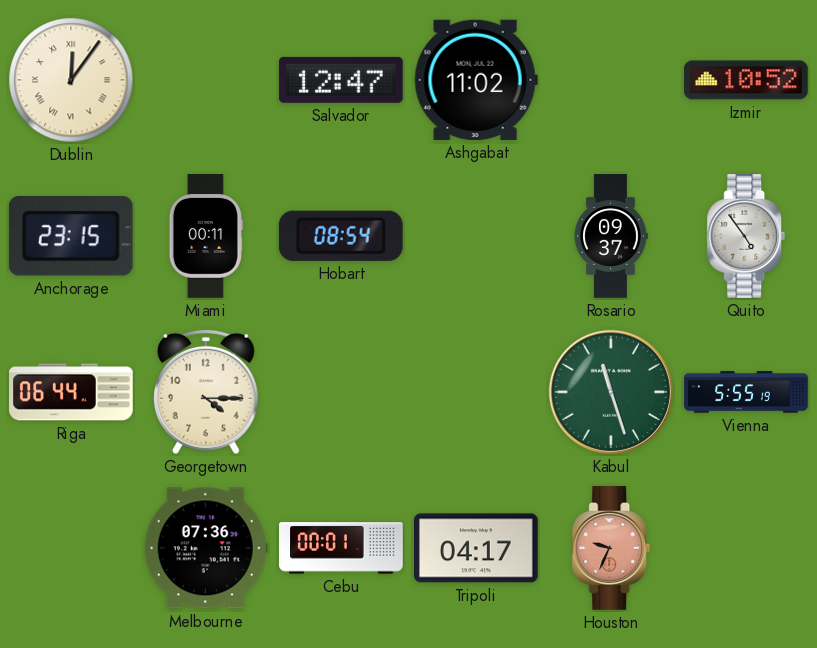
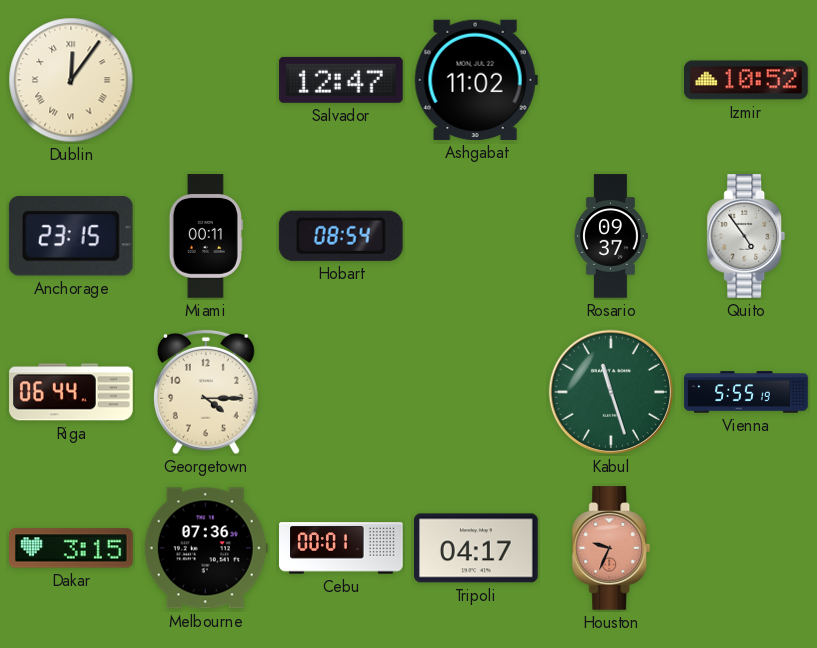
Dakar: none -> 3:15
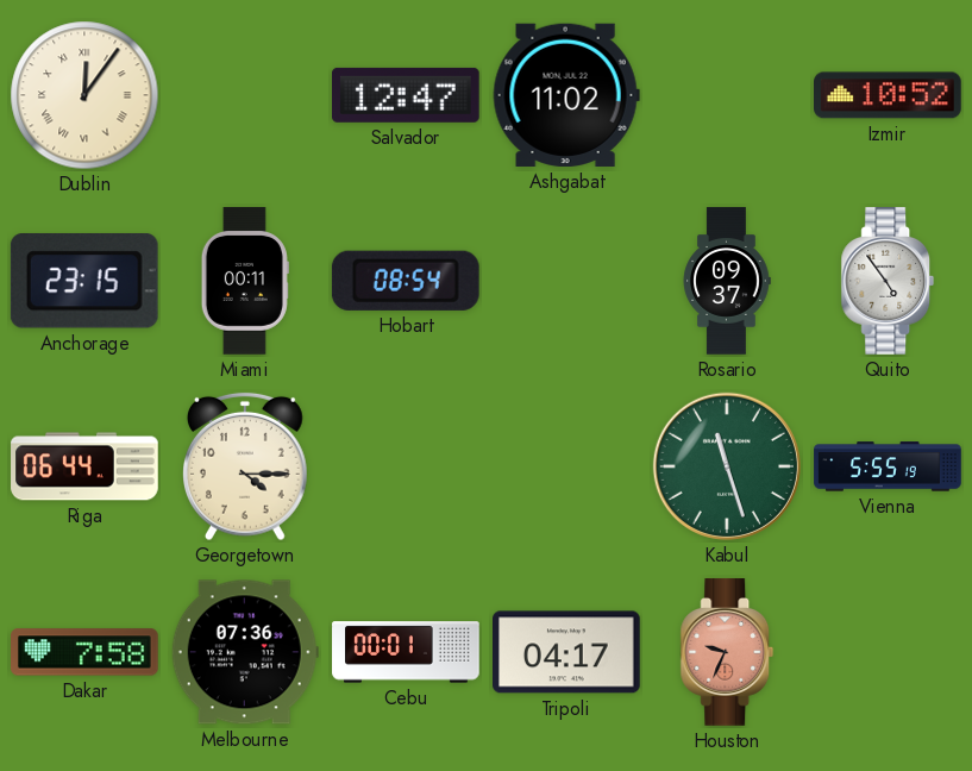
Dakar: 3:15 -> 7:58
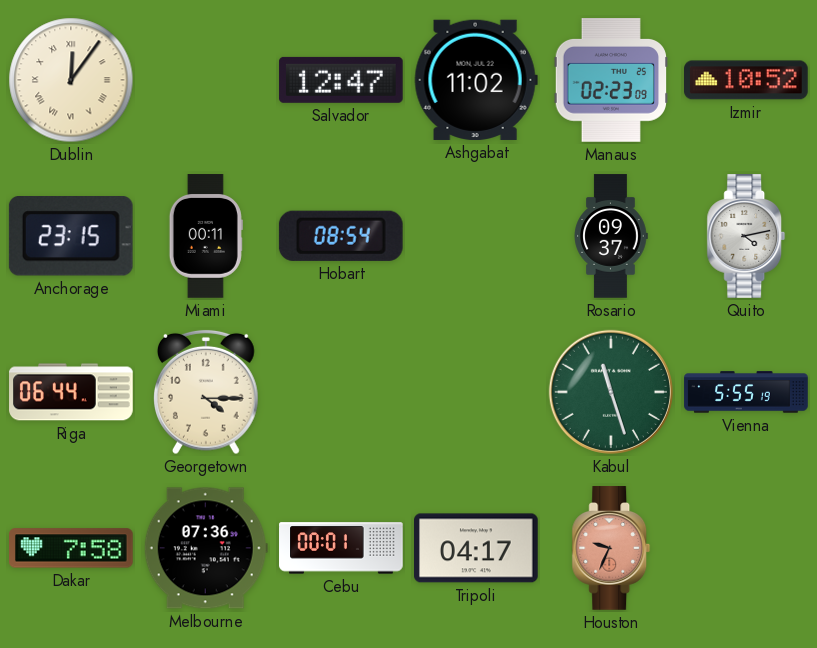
Manaus: none -> 02:23
Quito: 4:54 -> 4:13
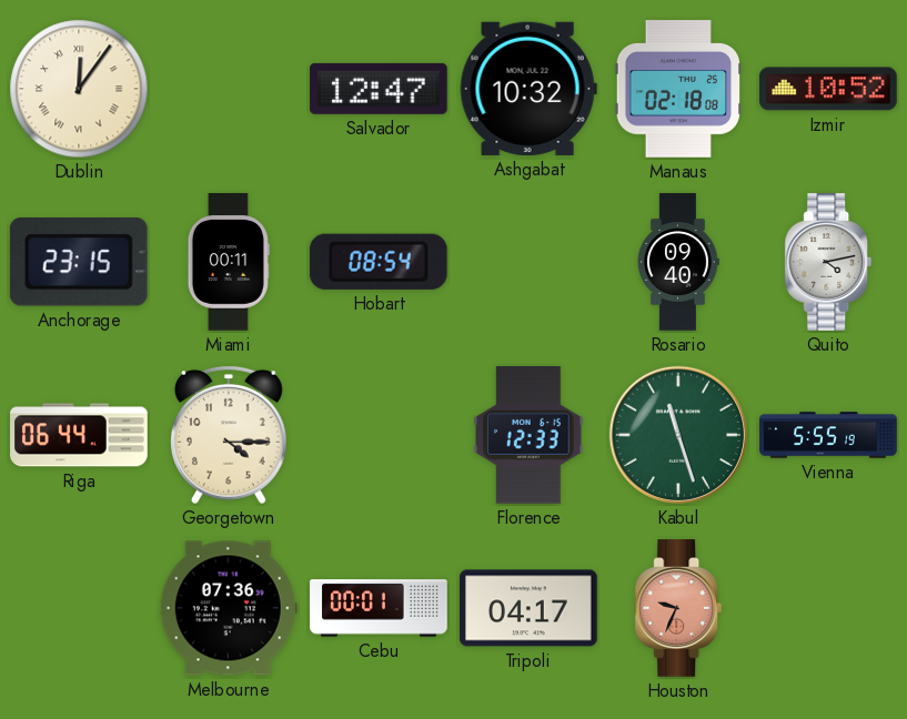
Ashgabat: 11:02 -> 10:32
Manaus: 02:23 -> 02:18
Rosario: 09:37 -> 09:40
Florence: none -> 12:33
Dakar: 7:58 -> none
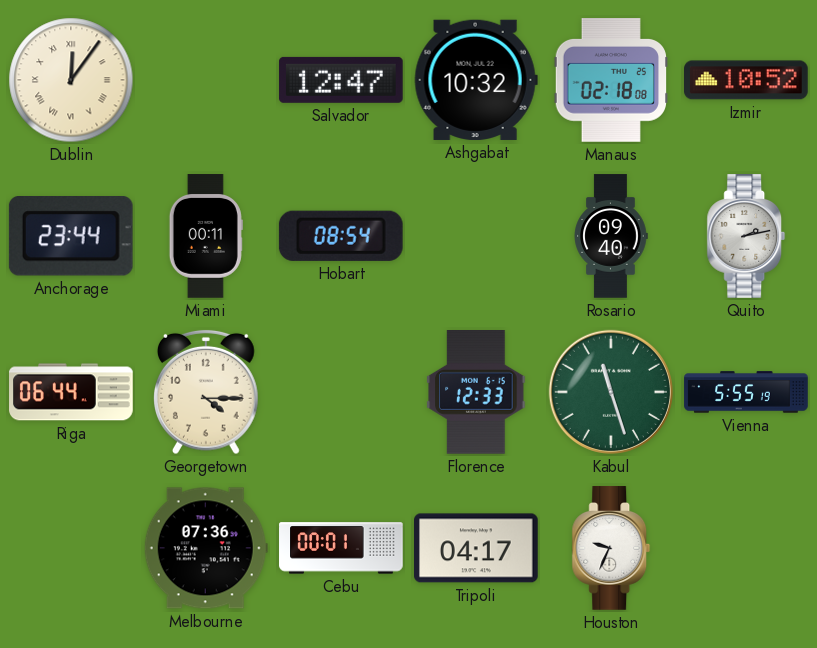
Anchorage: 23:15 -> 23:44
Quito: 4:13 -> 2:13
Houston dial: salmon -> white
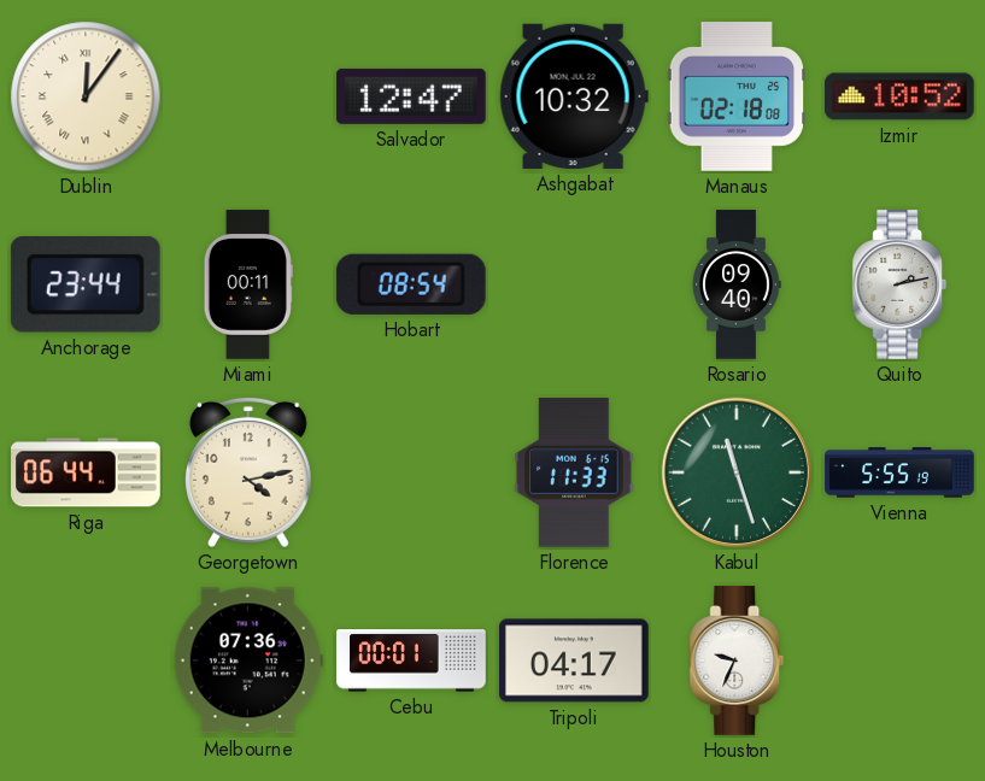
Georgetown: 4:15 -> 4:13
Florence: 12:33 -> 11:33
